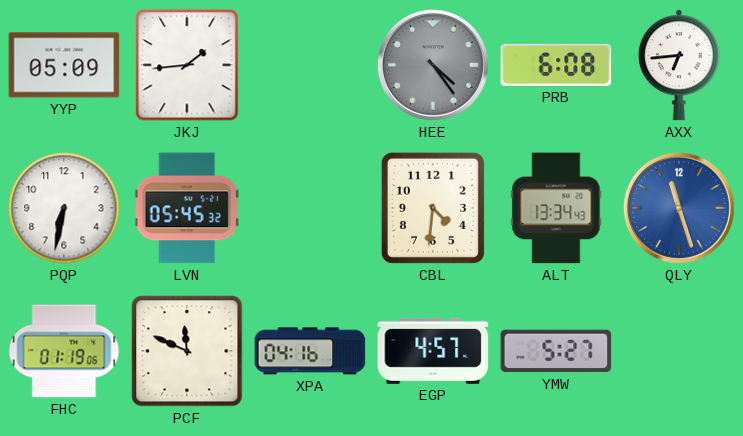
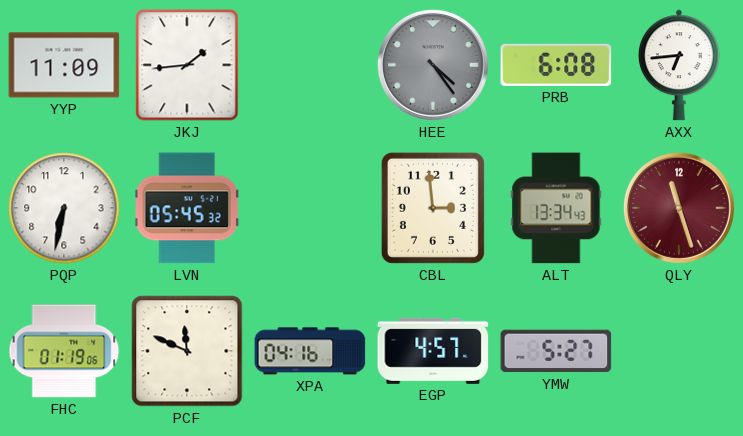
YYP: 05:09 -> 11:09
CBL: 4:31 -> 2:59
QLY dial: blue -> burgundy
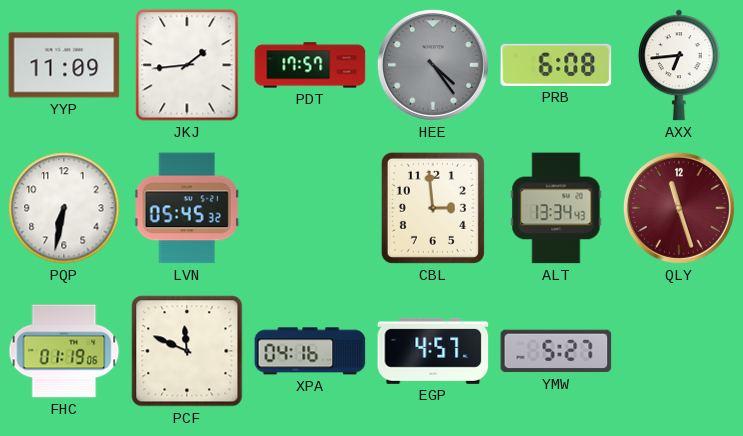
PDT: none -> 17:57
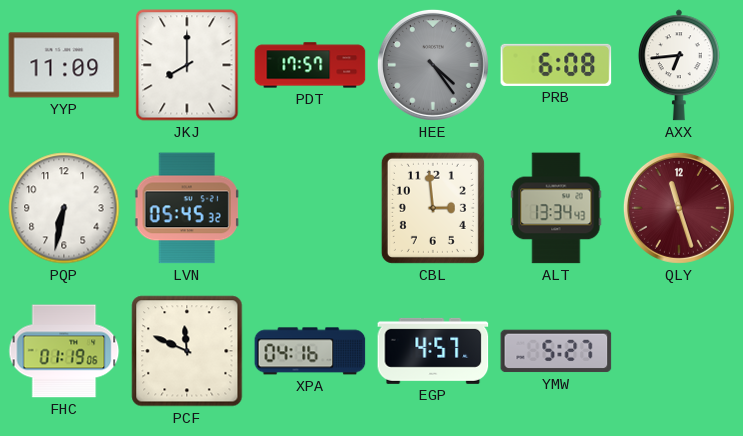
JKJ: 1:44 -> 8:00
